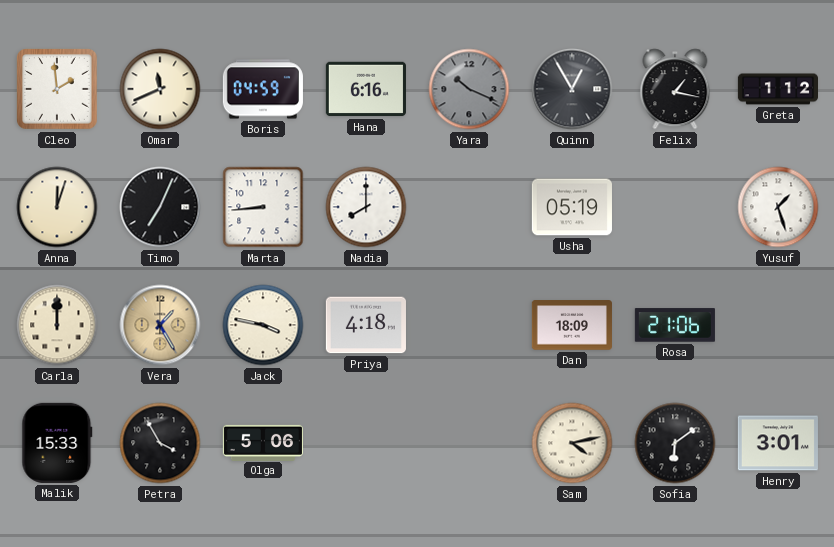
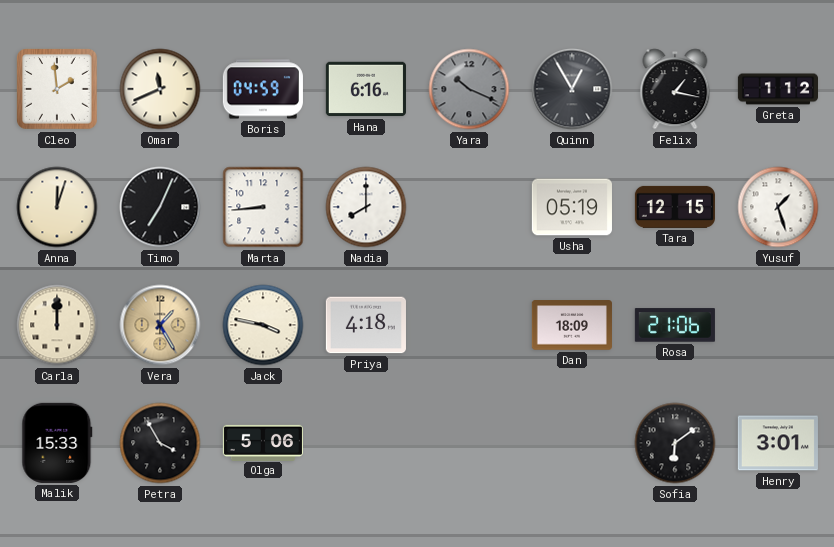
Tara: none -> 12:15
Sam: 4:13 -> none
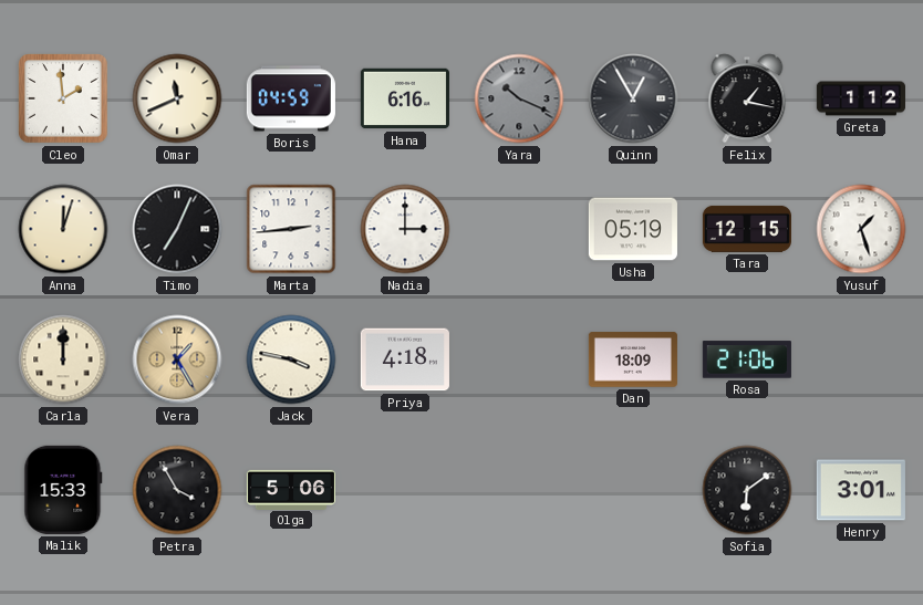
Marta: 8:44 -> 2:44
Nadia: 8:00 -> 3:00
